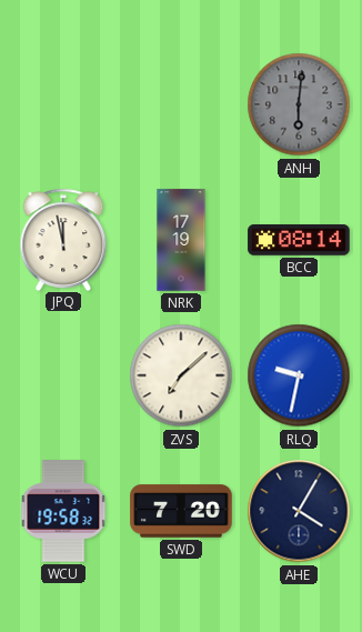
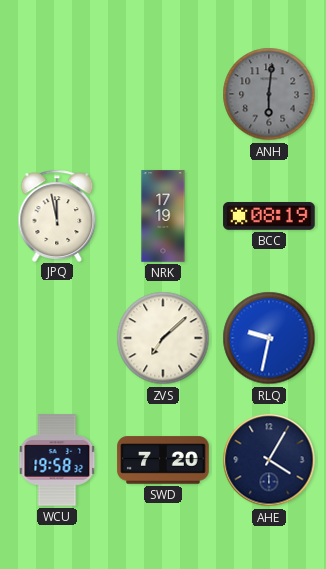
BCC: 08:14 -> 08:19
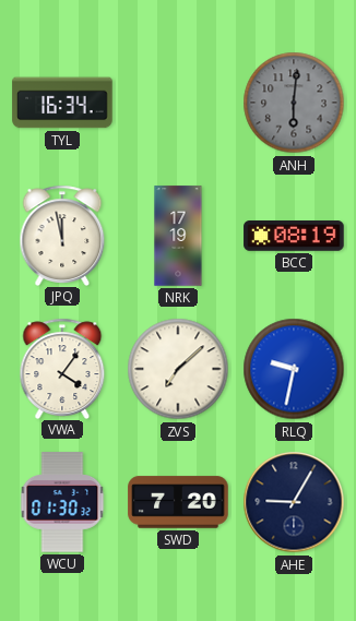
TYL: none -> 16:34
VWA: none -> 4:06
WCU: 19:58 -> 01:30
AHE: 4:05 -> 9:05
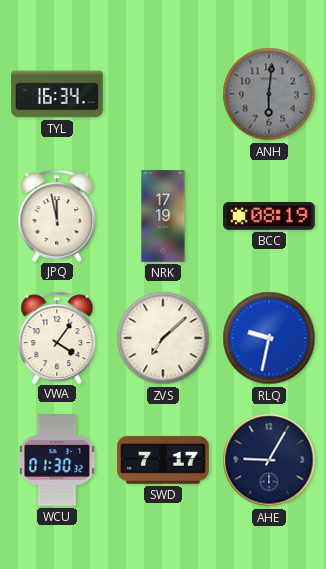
SWD: 7:20 -> 7:17
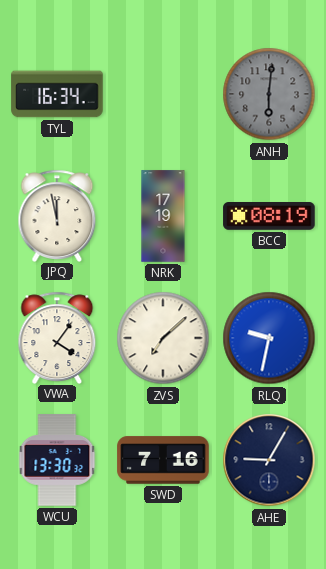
WCU: 01:30 -> 13:30
SWD: 7:17 -> 7:16
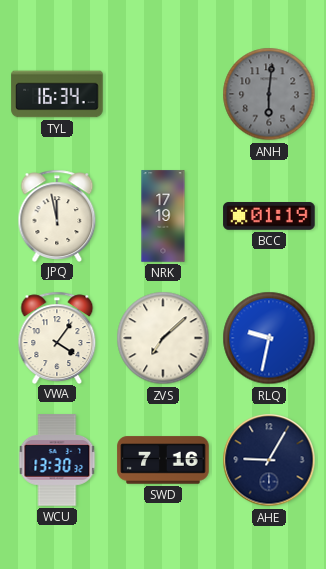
BCC: 08:19 -> 01:19
